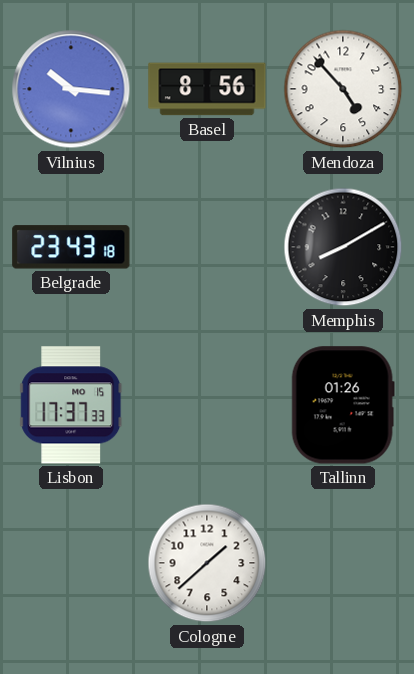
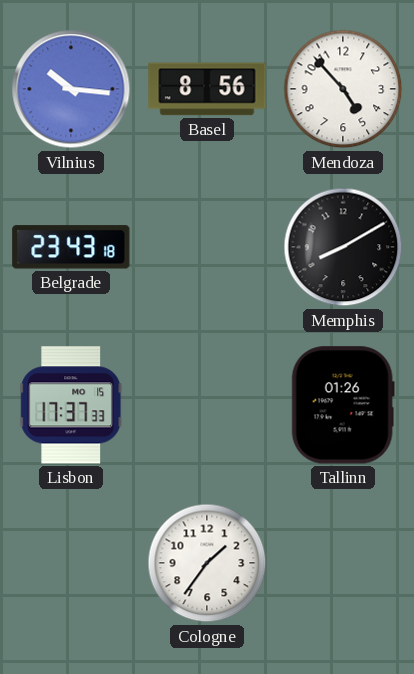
Cologne: 1:38 -> 1:36
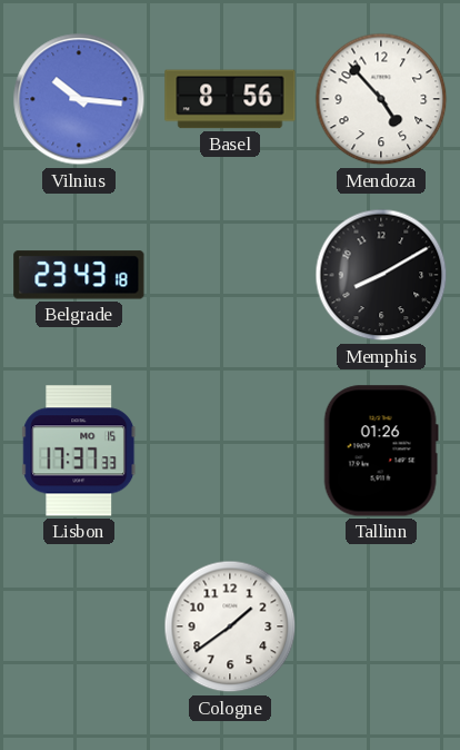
Cologne: 1:36 -> 1:39
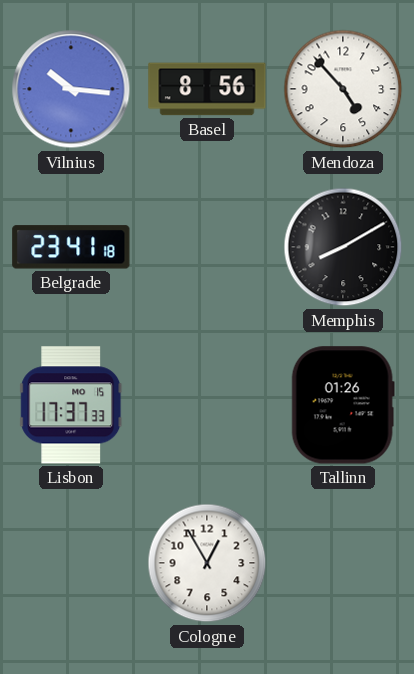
Belgrade: 23:43 -> 23:41
Cologne: 1:39 -> 12:55
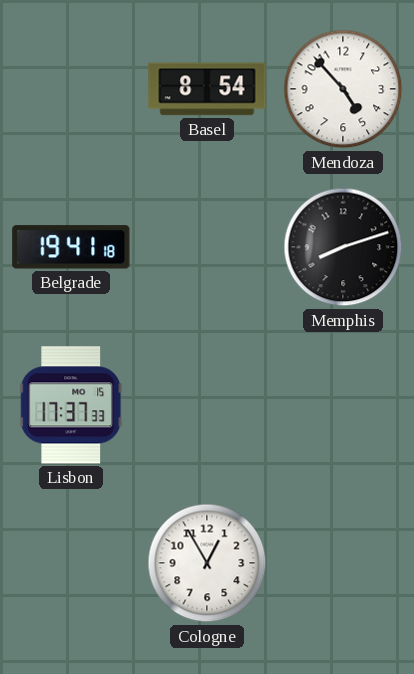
Vilnius: 10:16 -> none
Basel: 8:56 -> 8:54
Belgrade: 23:41 -> 19:41
Memphis: 8:10 -> 8:12
Tallinn: 01:26 -> none
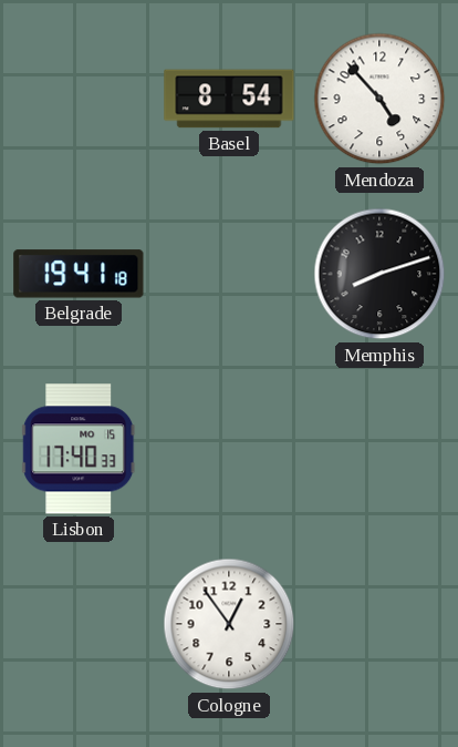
Lisbon: 17:37 -> 17:40
Cologne: 12:55 -> 12:54
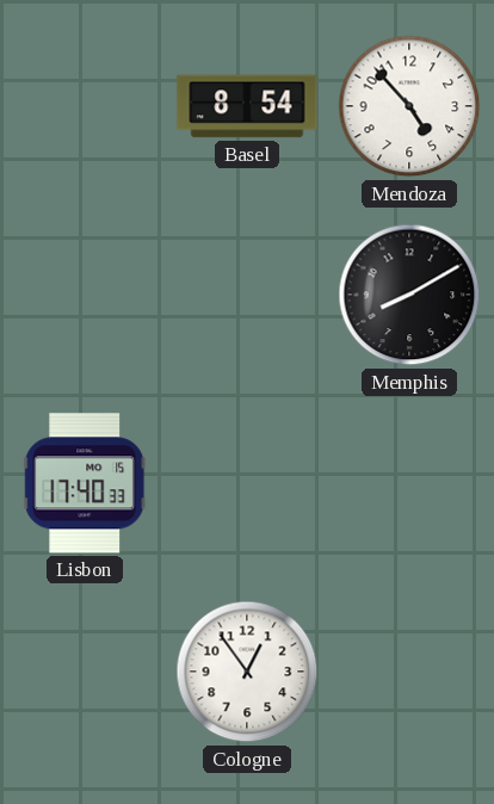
Belgrade: 19:41 -> none
Memphis: 8:12 -> 8:10
